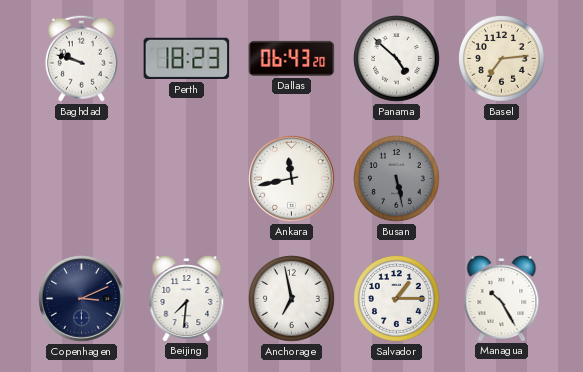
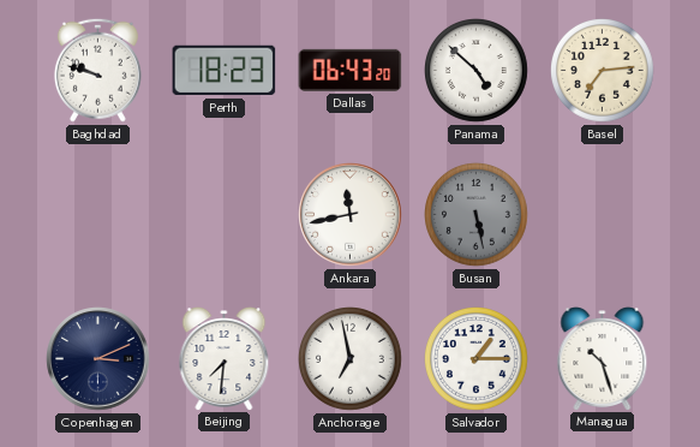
Managua: 10:25 -> 10:27
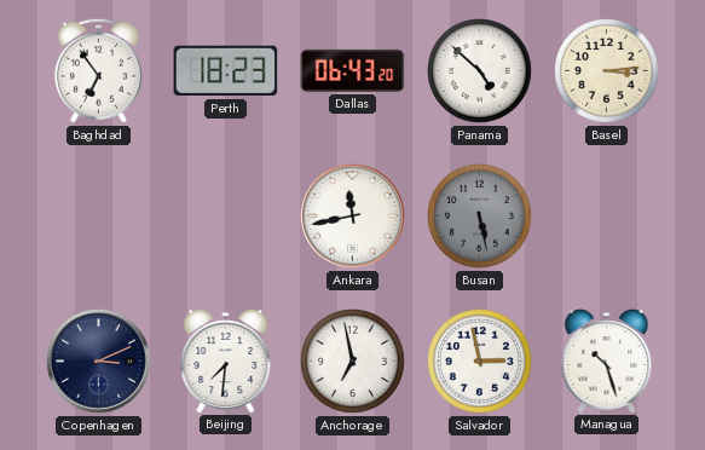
Baghdad: 9:48 -> 6:54
Basel: 7:14 -> 3:14
Salvador: 1:15 -> 2:58
